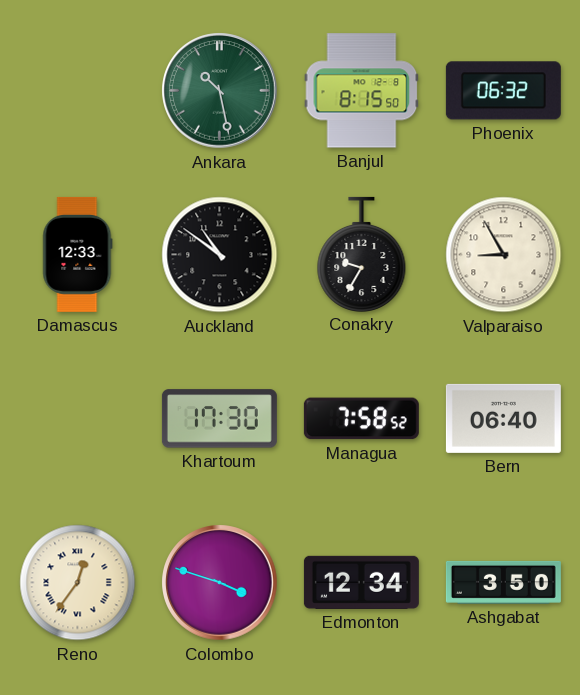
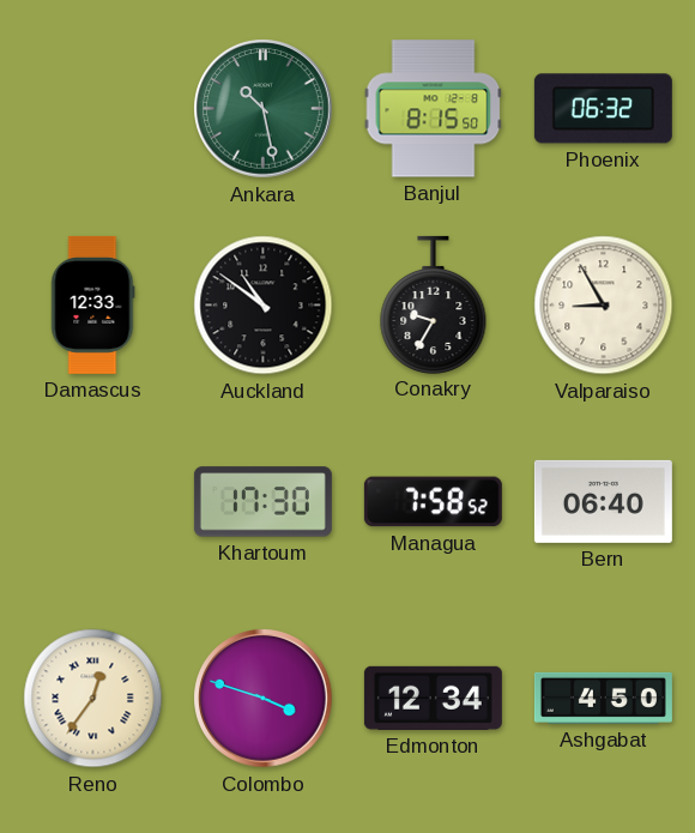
Ashgabat: 3:50 -> 4:50
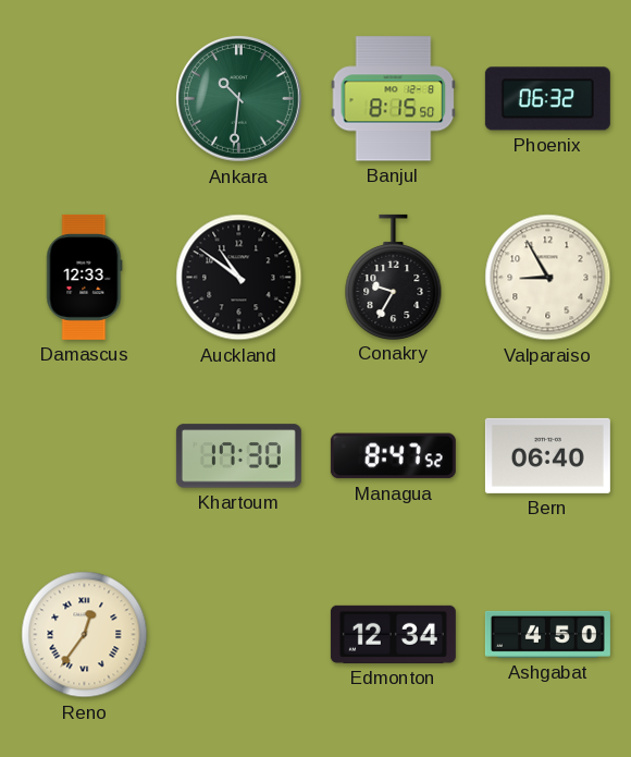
Ankara: 10:28 -> 10:31
Managua: 7:58 -> 8:47
Colombo: 3:48 -> none
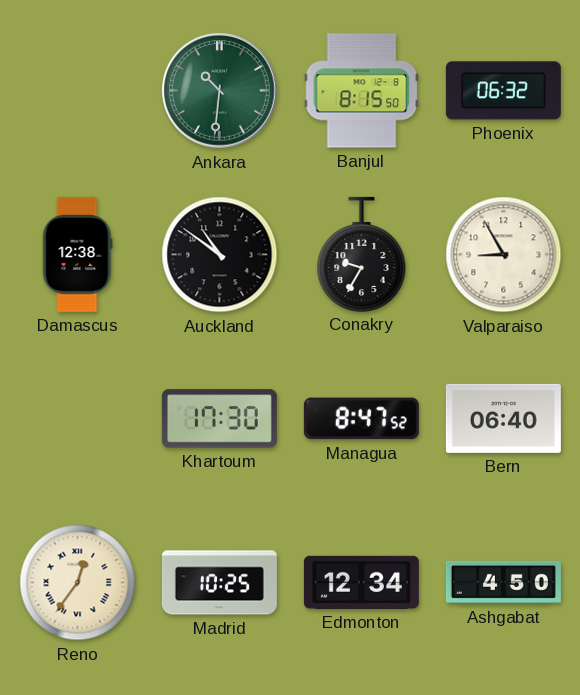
Damascus: 12:33 -> 12:38
Madrid: none -> 10:25
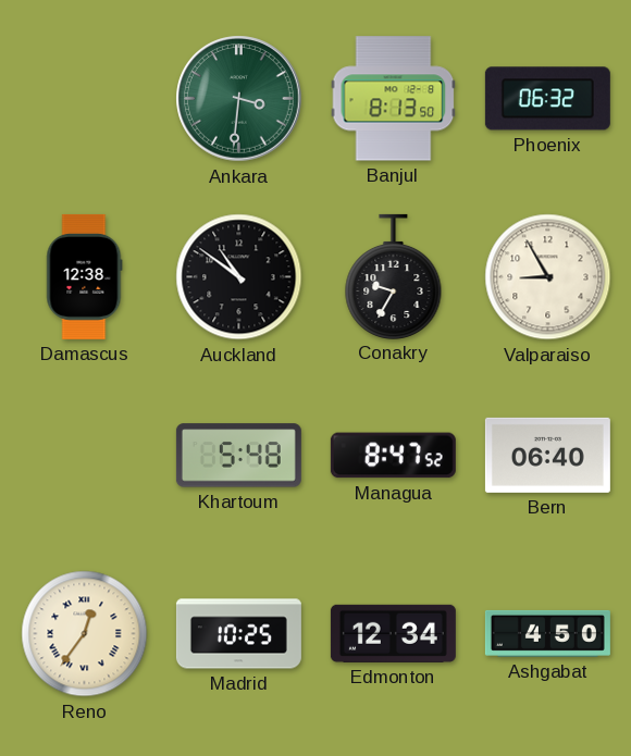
Ankara: 10:31 -> 3:31
Banjul: 8:15 -> 8:13
Khartoum: 17:30 -> 5:48
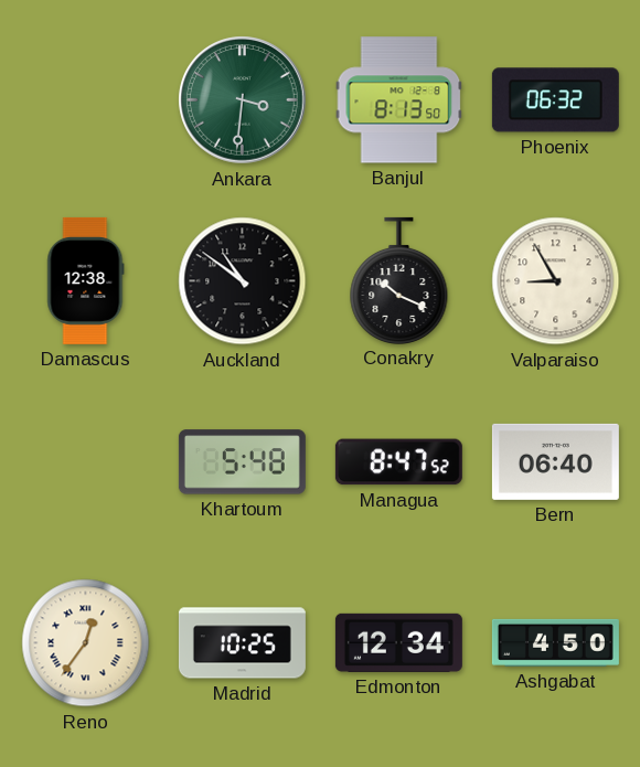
Conakry: 9:35 -> 10:19
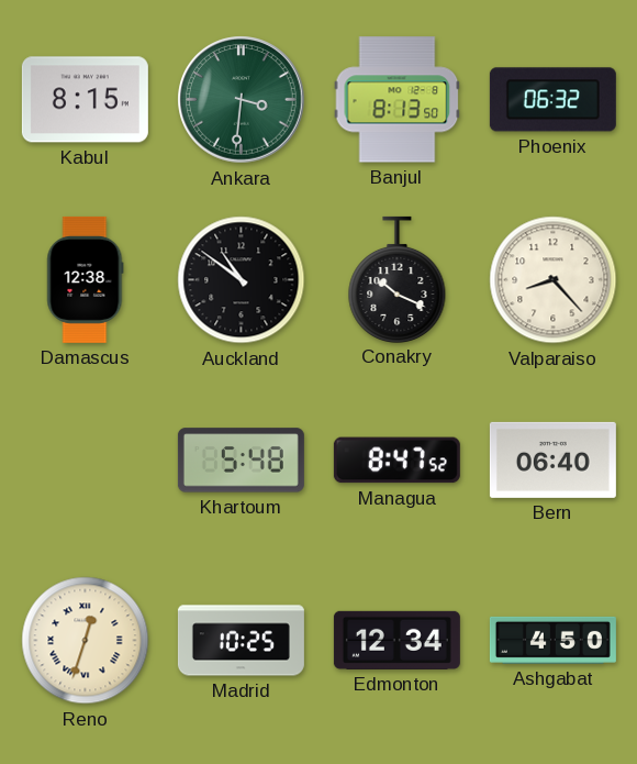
Kabul: none -> 8:15
Valparaiso: 8:55 -> 8:23
Reno: 12:36 -> 12:33
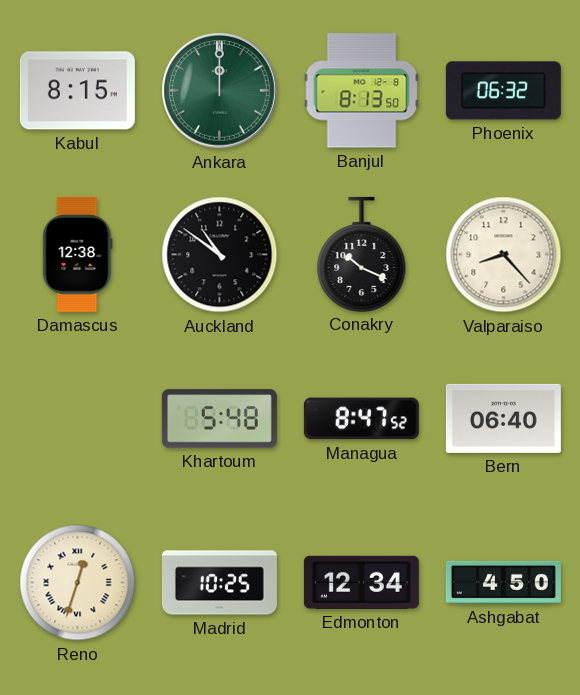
Ankara: 3:31 -> 12:00
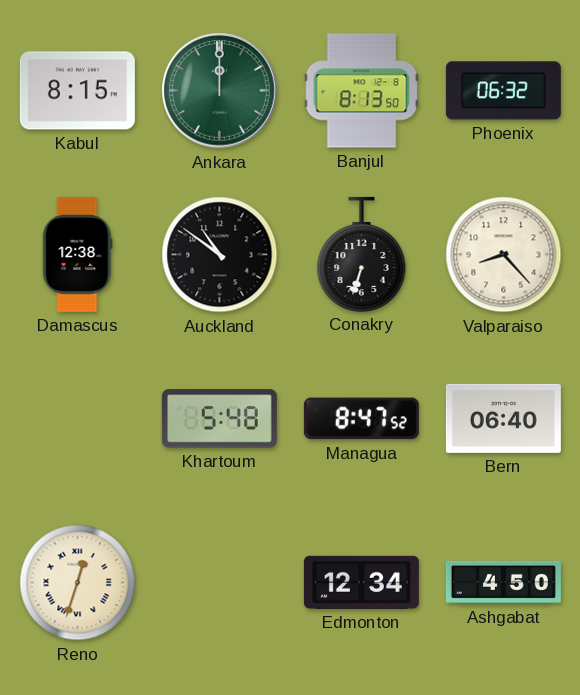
Conakry: 10:19 -> 6:33
Madrid: 10:25 -> none
